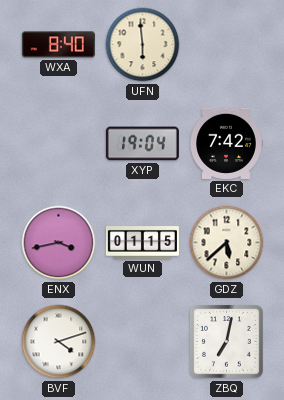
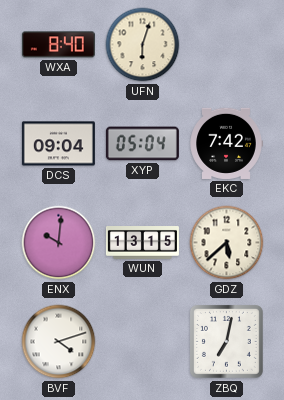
UFN: 5:59 -> 6:03
DCS: none -> 09:04
XYP: 19:04 -> 05:04
ENX: 3:43 -> 10:01
WUN: 01:15 -> 13:15
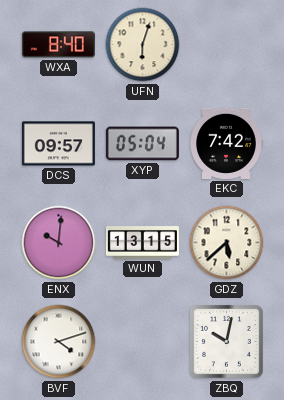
DCS: 09:04 -> 09:57
ZBQ: 7:02 -> 10:02
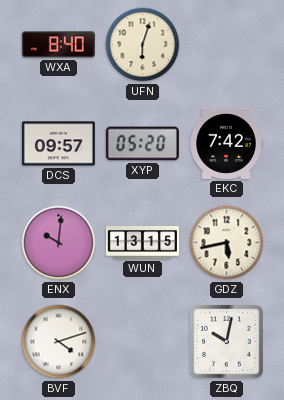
XYP: 05:04 -> 05:20
GDZ: 5:38 -> 5:43
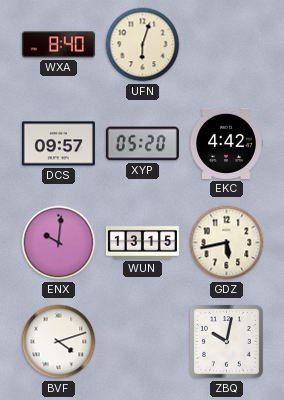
EKC: 7:42 -> 4:42
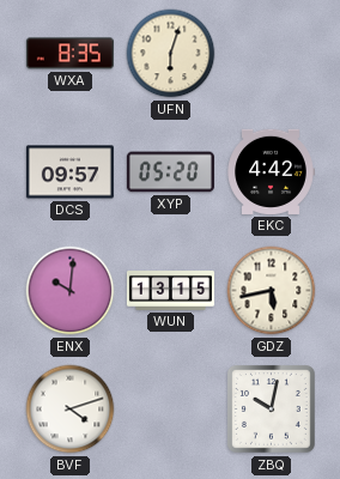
WXA: 8:40 -> 8:35
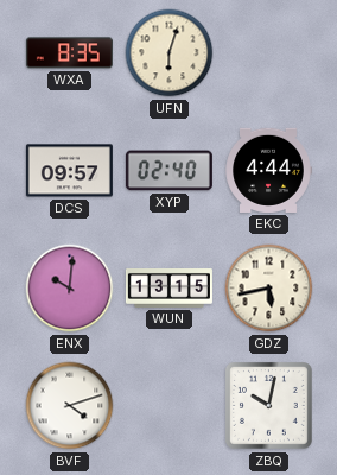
XYP: 05:20 -> 02:40
EKC: 4:42 -> 4:44
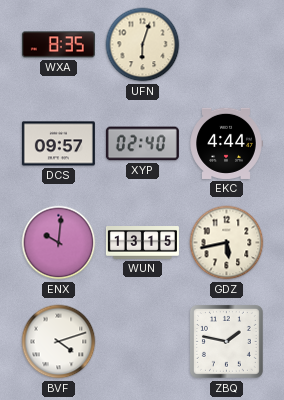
ZBQ: 10:02 -> 1:47
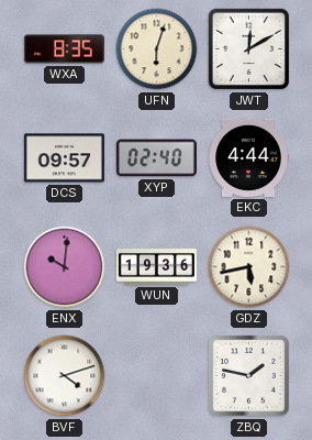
JWT: none -> 12:10
WUN: 13:15 -> 19:36
